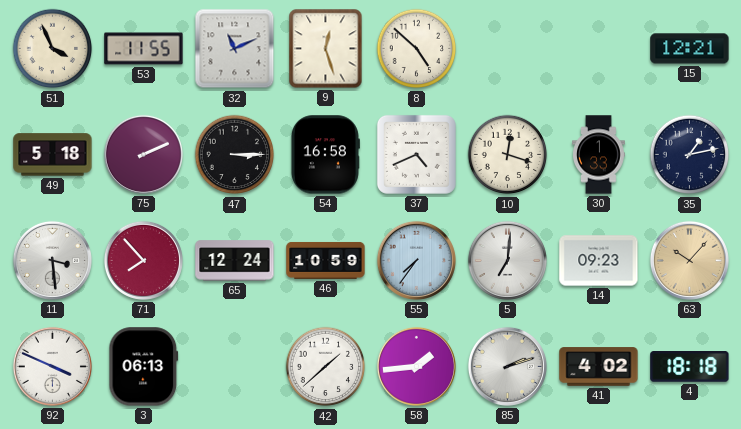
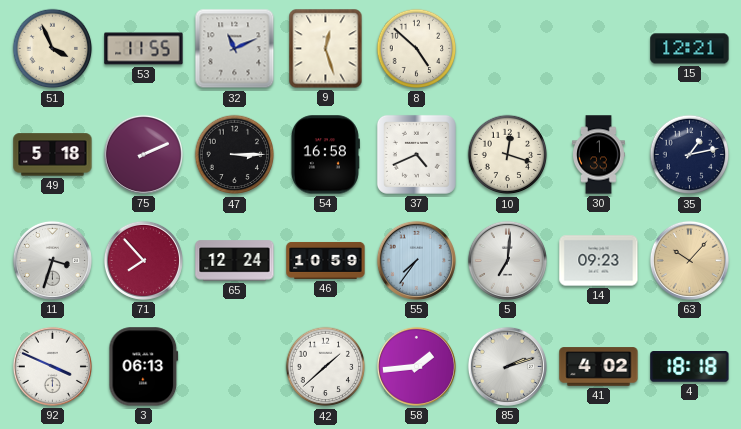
11: 3:29 -> 3:33
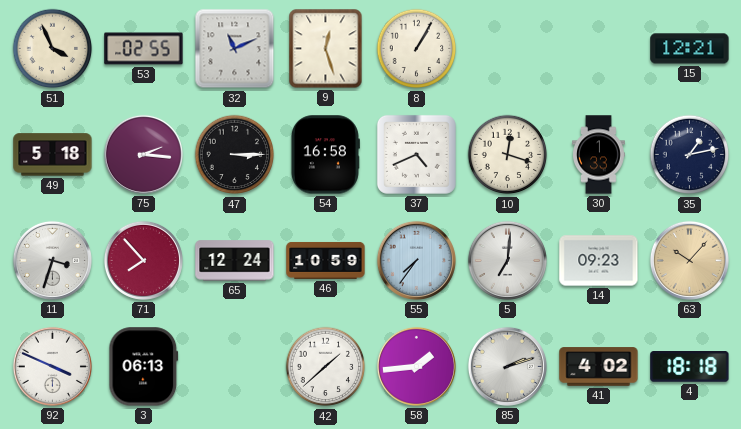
53: 11:55 -> 02:55
8: 4:52 -> 1:05
75: 2:11 -> 2:16
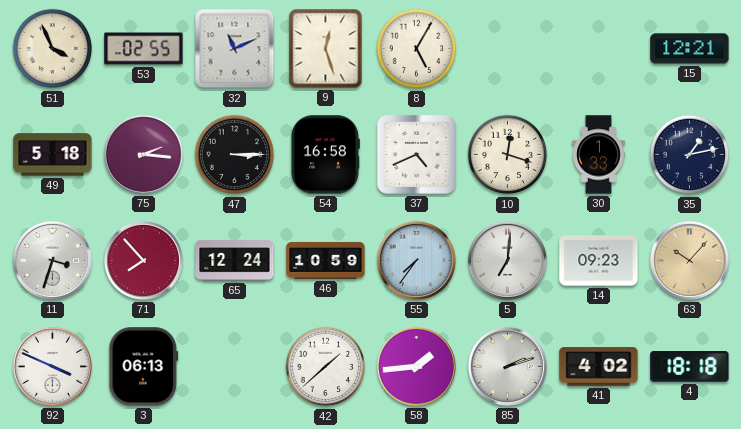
8: 1:05 -> 5:05
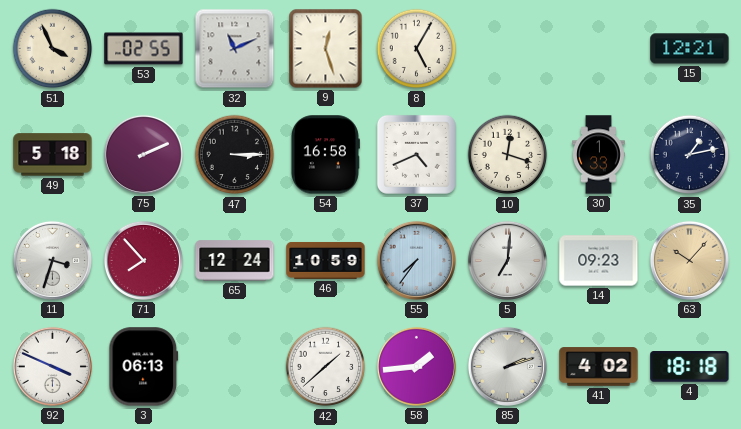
75: 2:16 -> 2:11
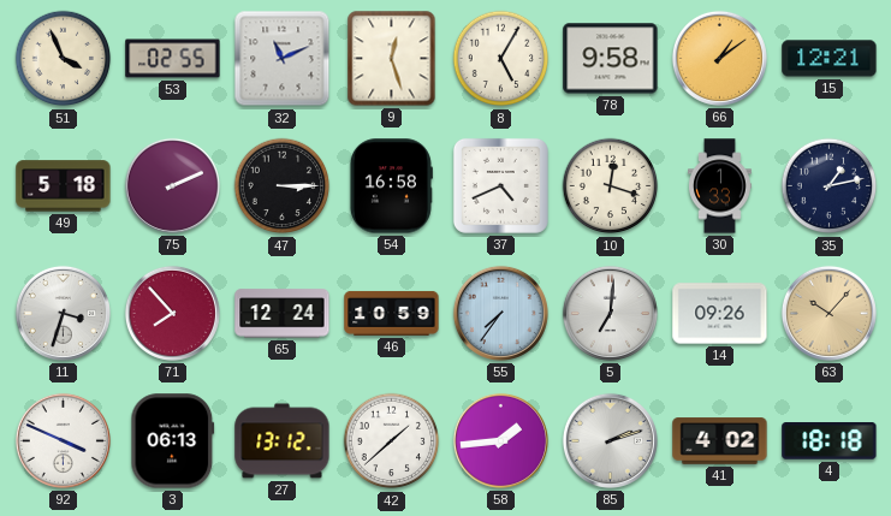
78: none -> 9:58
66: none -> 1:09
14: 09:23 -> 09:26
27: none -> 13:12
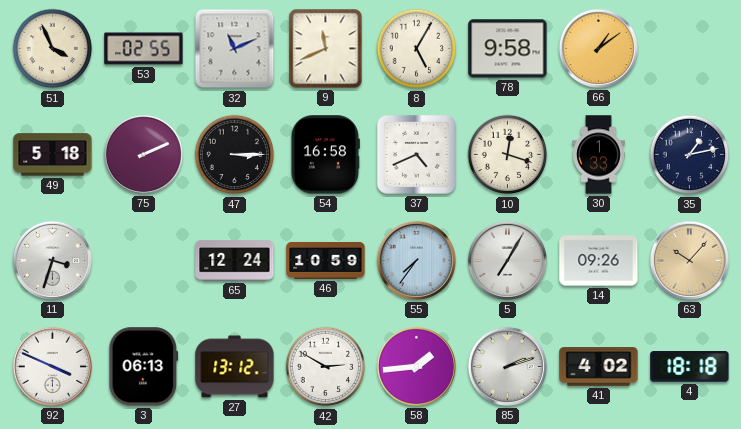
9: 12:27 -> 11:41
15: 12:21 -> none
71: 7:53 -> none
5: 7:01 -> 7:05
42: 1:38 -> 2:50
